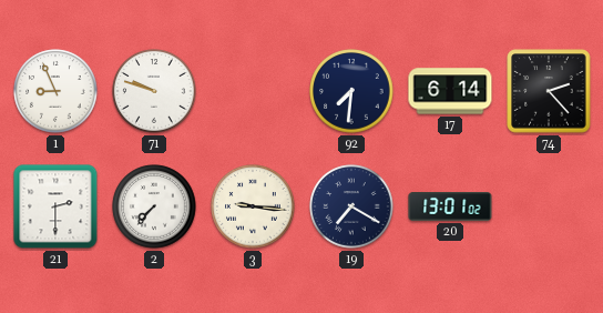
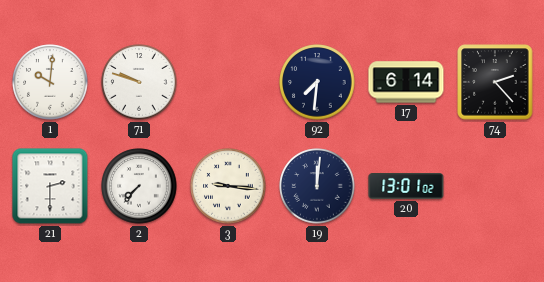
1: 8:56 -> 10:01
19: 7:20 -> 12:01
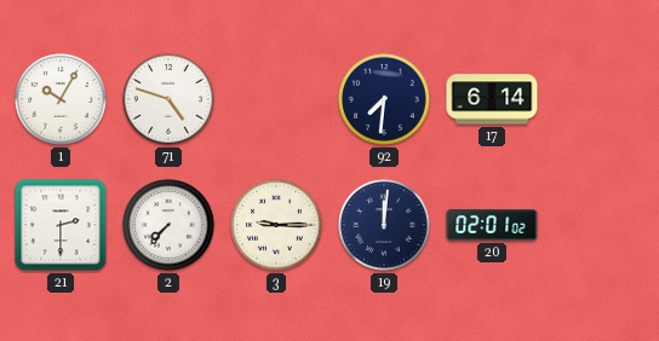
1: 10:01 -> 10:05
71: 9:48 -> 4:48
74: 2:23 -> none
3: 9:16 -> 9:15
20: 13:01 -> 02:01
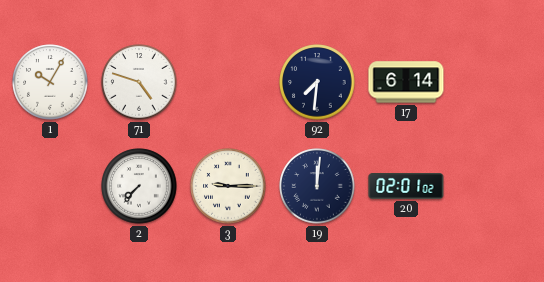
21: 2:30 -> none
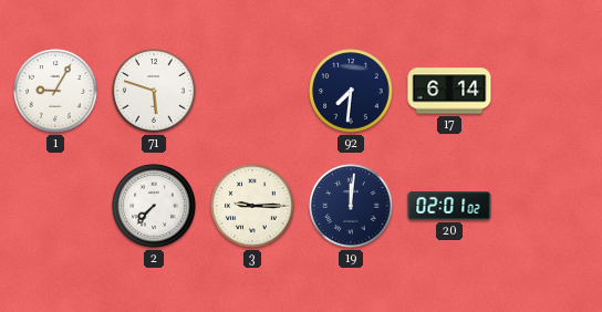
1: 10:05 -> 9:05
71: 4:48 -> 5:48
